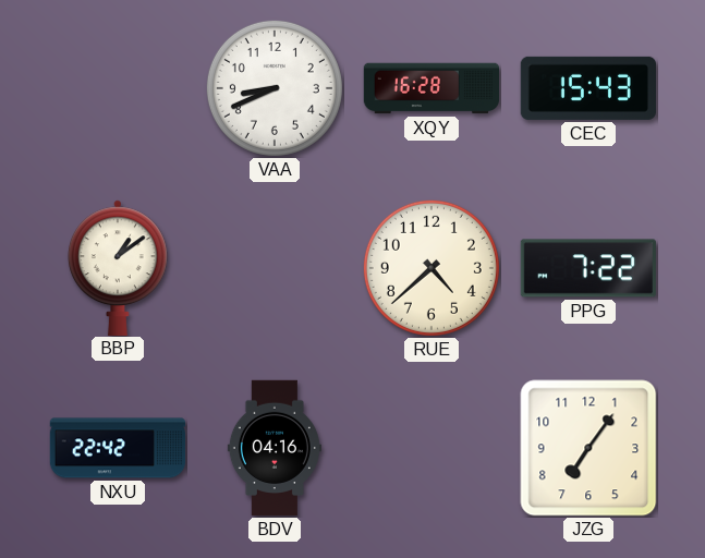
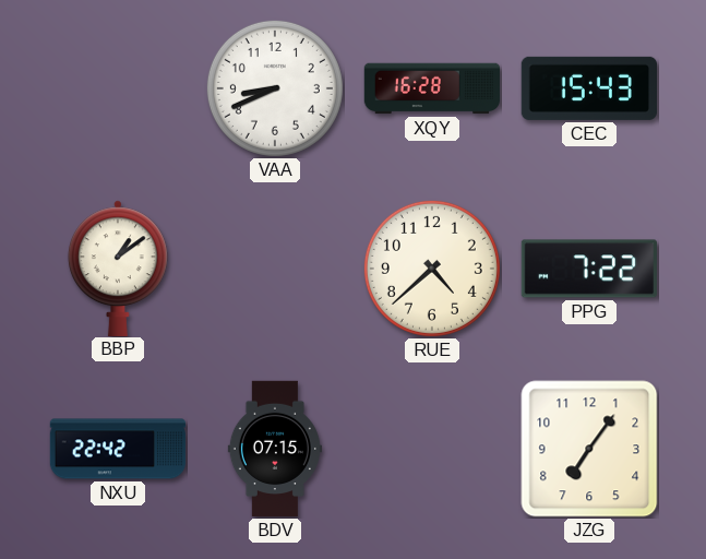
BDV: 04:16 -> 07:15
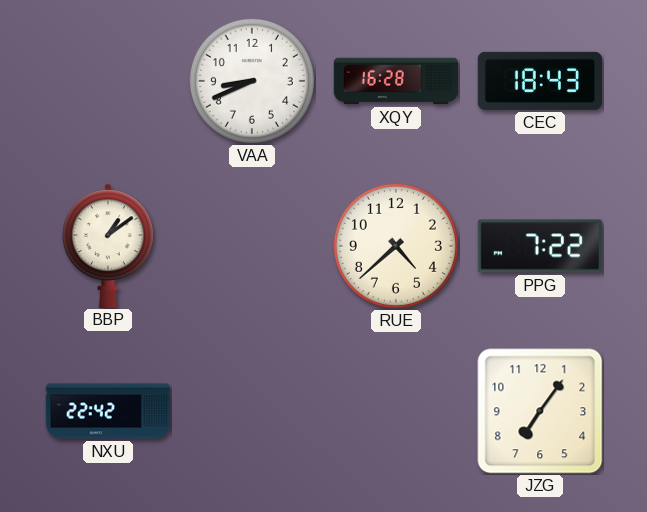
CEC: 15:43 -> 18:43
BDV: 07:15 -> none
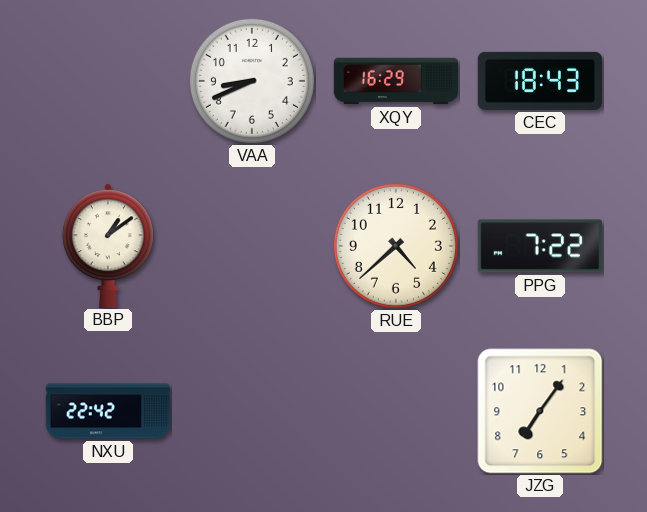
XQY: 16:28 -> 16:29
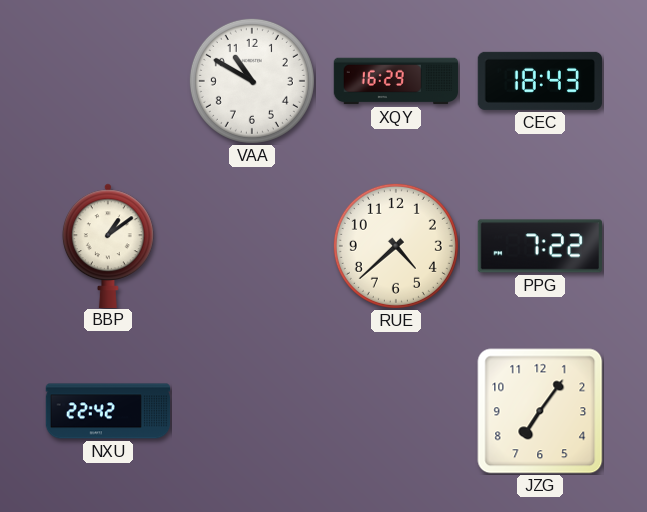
VAA: 8:41 -> 10:50
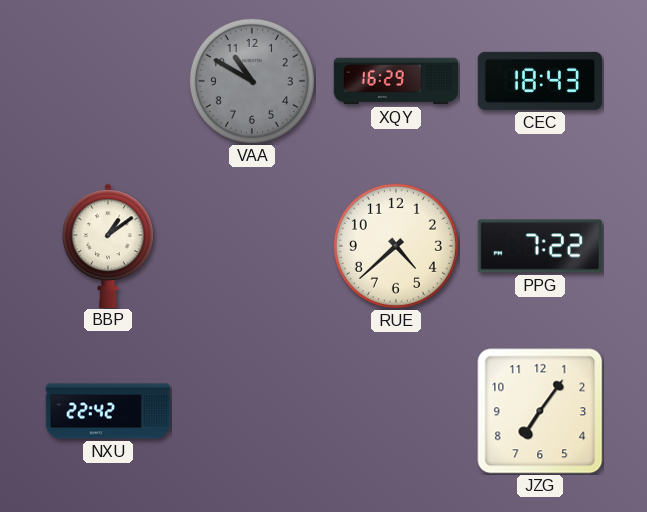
VAA dial: white -> grey
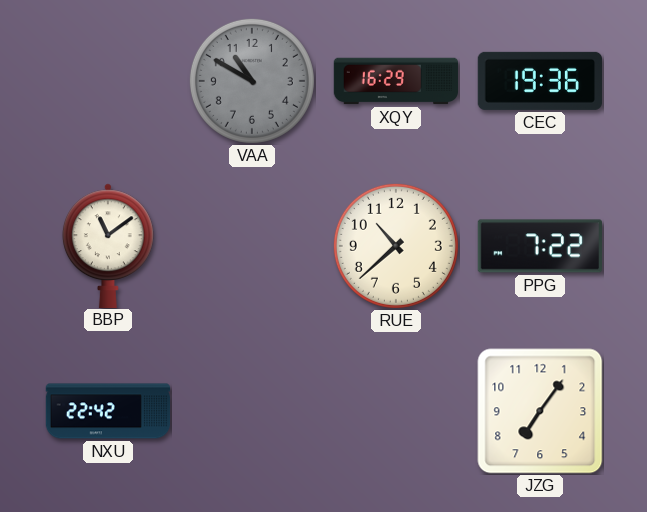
CEC: 18:43 -> 19:36
BBP: 1:09 -> 11:09
RUE: 4:38 -> 10:38
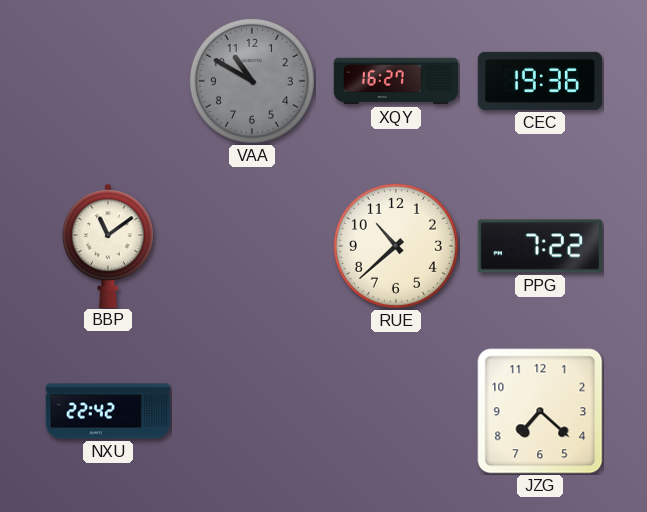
XQY: 16:29 -> 16:27
JZG: 7:06 -> 7:22
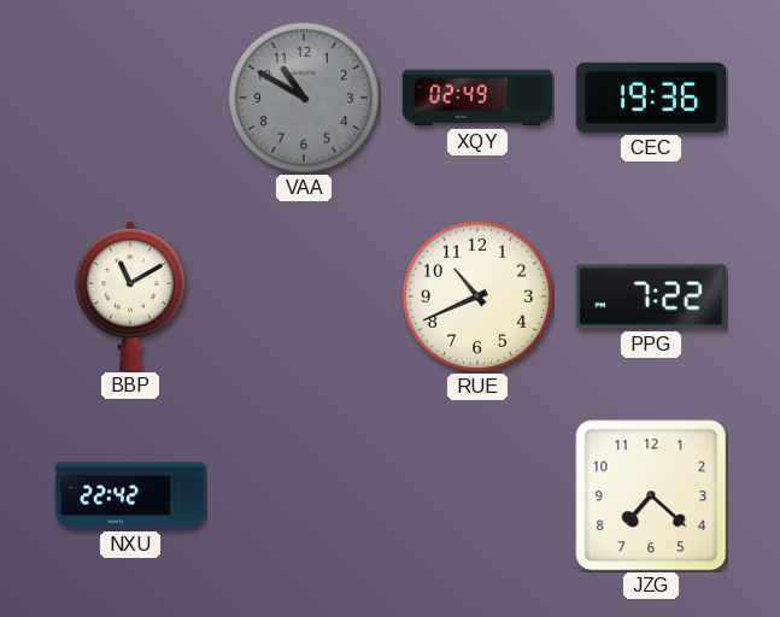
XQY: 16:27 -> 02:49
BBP: 11:09 -> 11:10
RUE: 10:38 -> 10:41
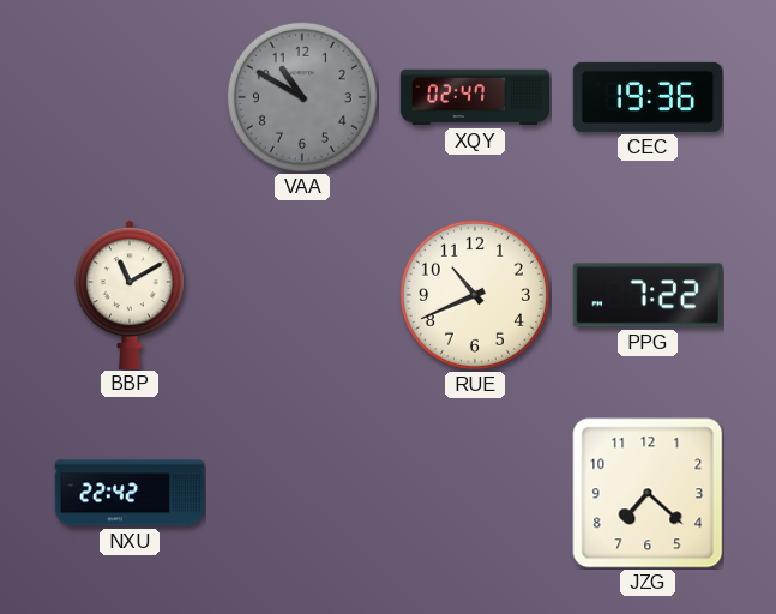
XQY: 02:49 -> 02:47
